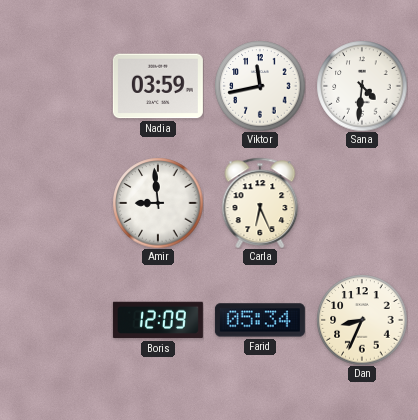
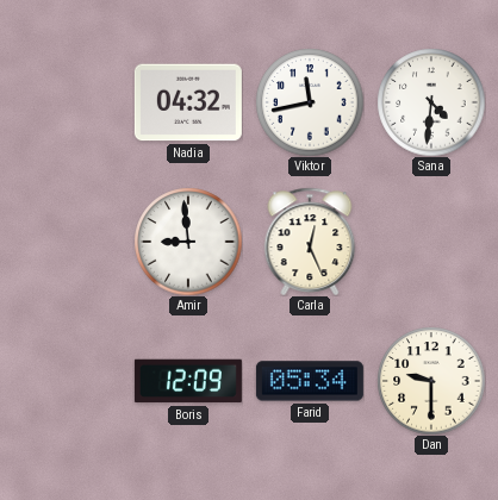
Nadia: 03:59 -> 04:32
Carla: 6:26 -> 12:26
Dan: 8:34 -> 9:30
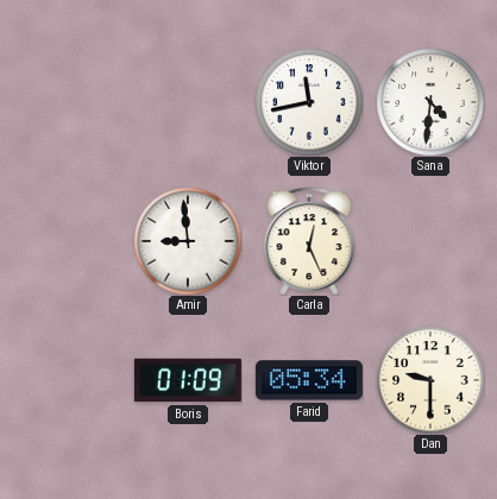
Nadia: 04:32 -> none
Boris: 12:09 -> 01:09
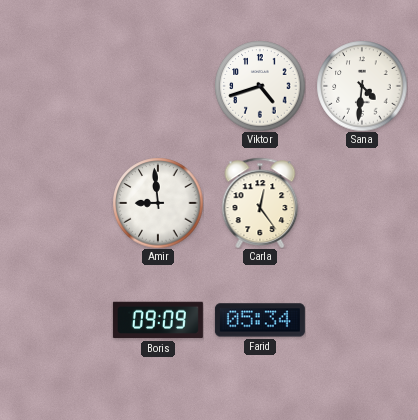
Viktor: 11:43 -> 4:42
Carla: 12:26 -> 12:24
Boris: 01:09 -> 09:09
Dan: 9:30 -> none
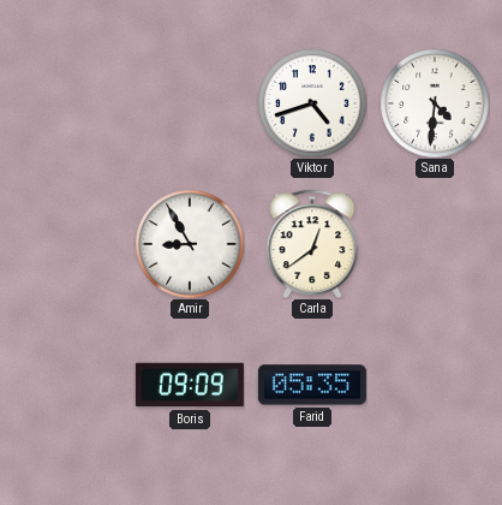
Amir: 8:59 -> 8:55
Carla: 12:24 -> 12:39
Farid: 05:34 -> 05:35
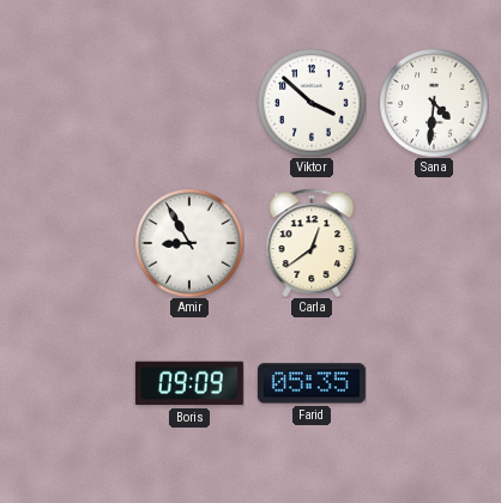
Viktor: 4:42 -> 3:52
